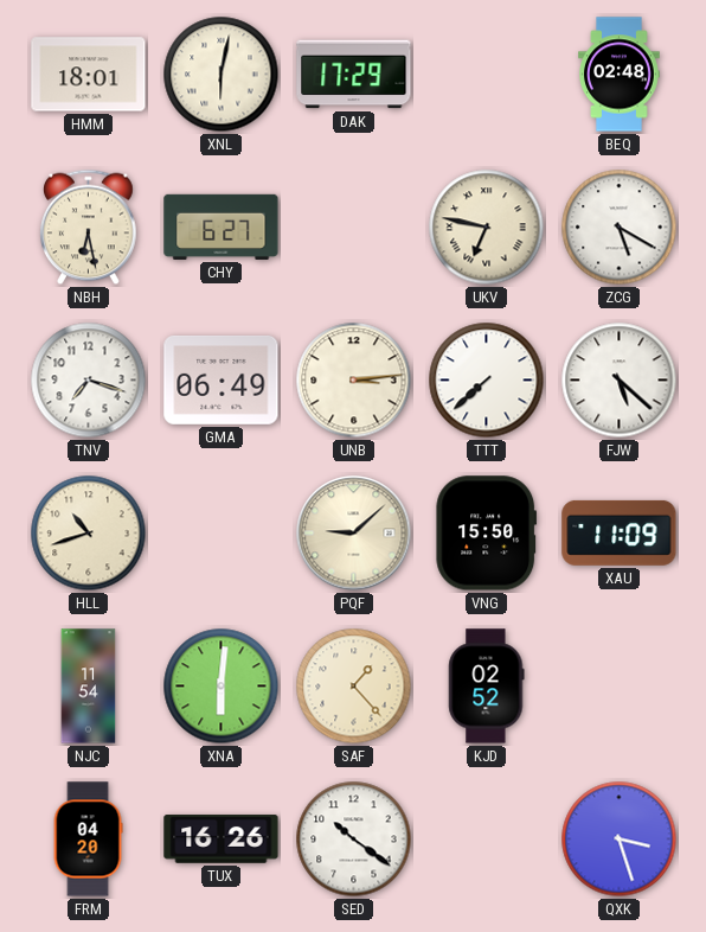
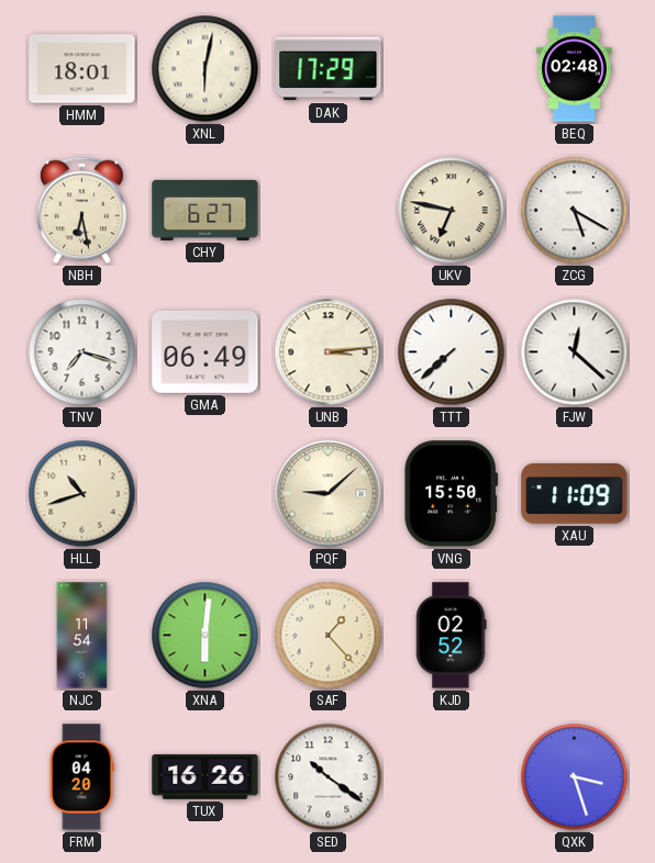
FJW: 5:22 -> 12:22
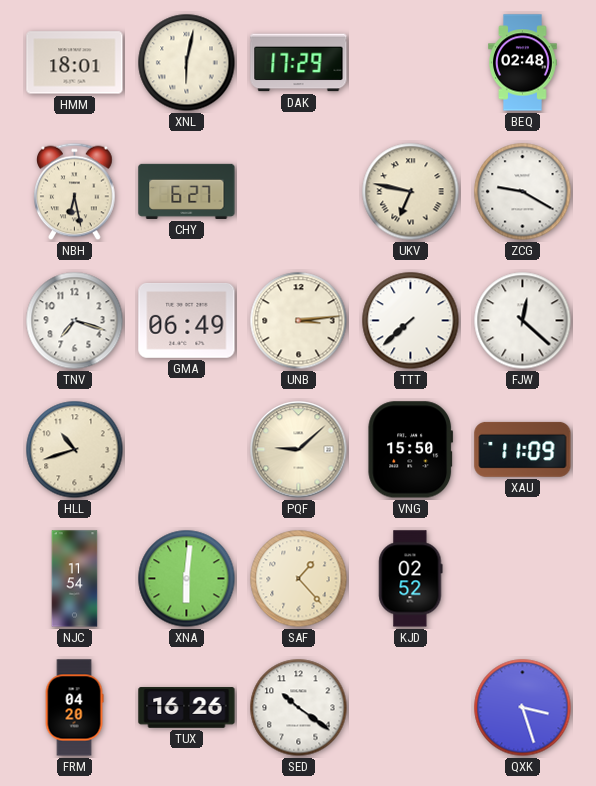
ZCG: 5:20 -> 9:20
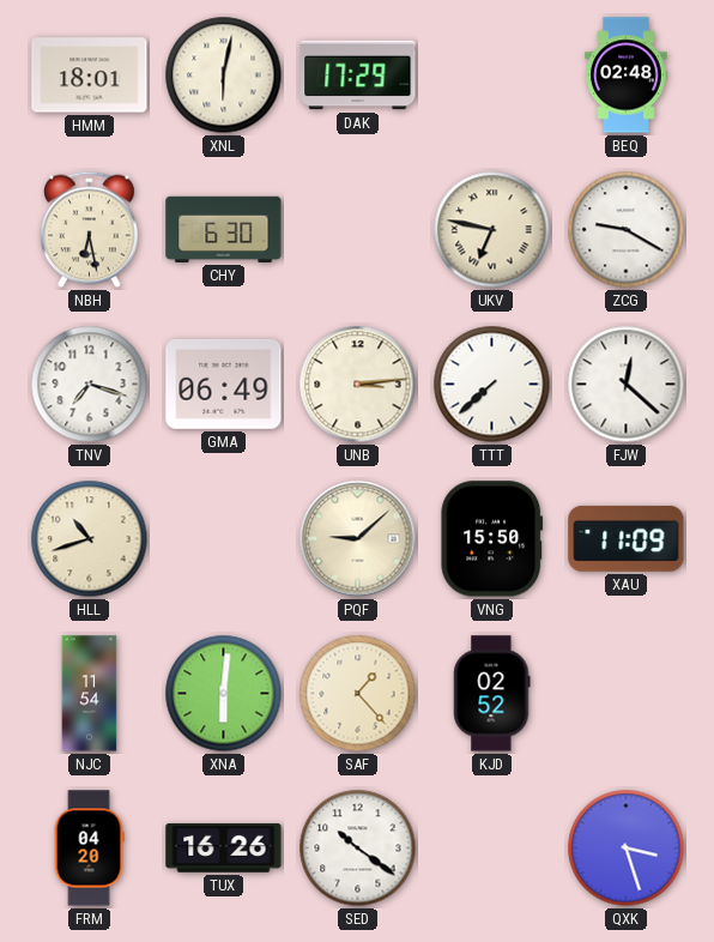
CHY: 6:27 -> 6:30
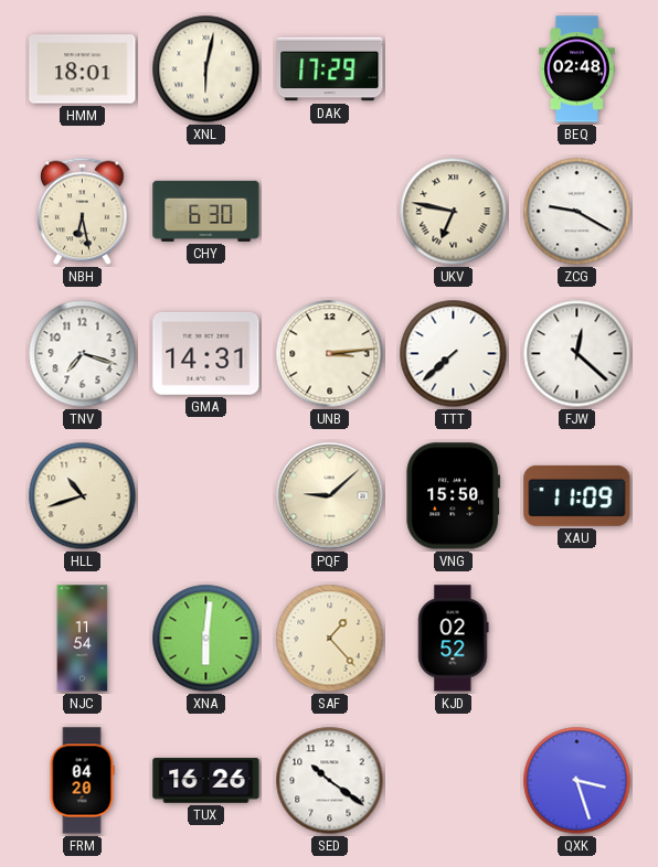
GMA: 06:49 -> 14:31
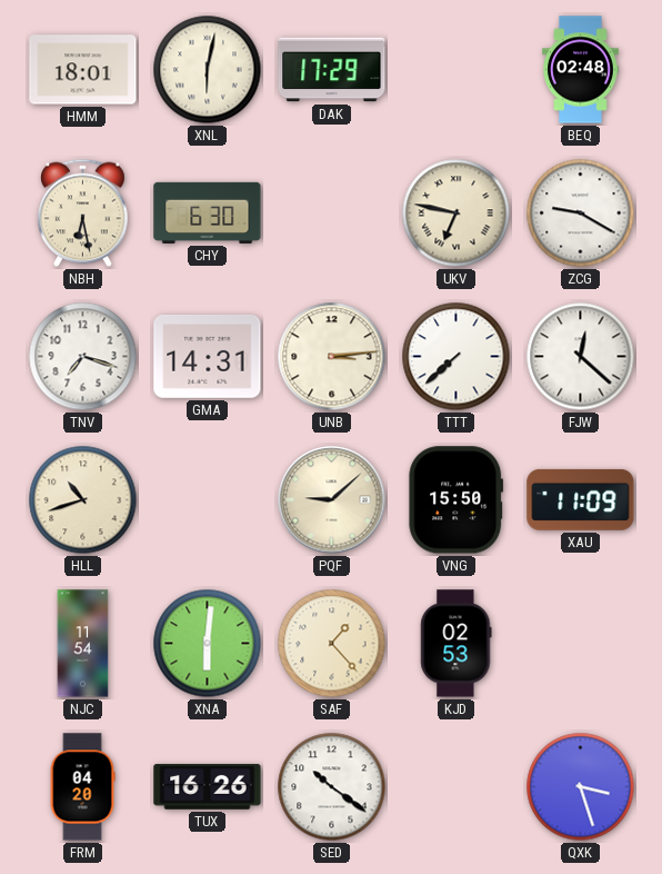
KJD: 02:52 -> 02:53
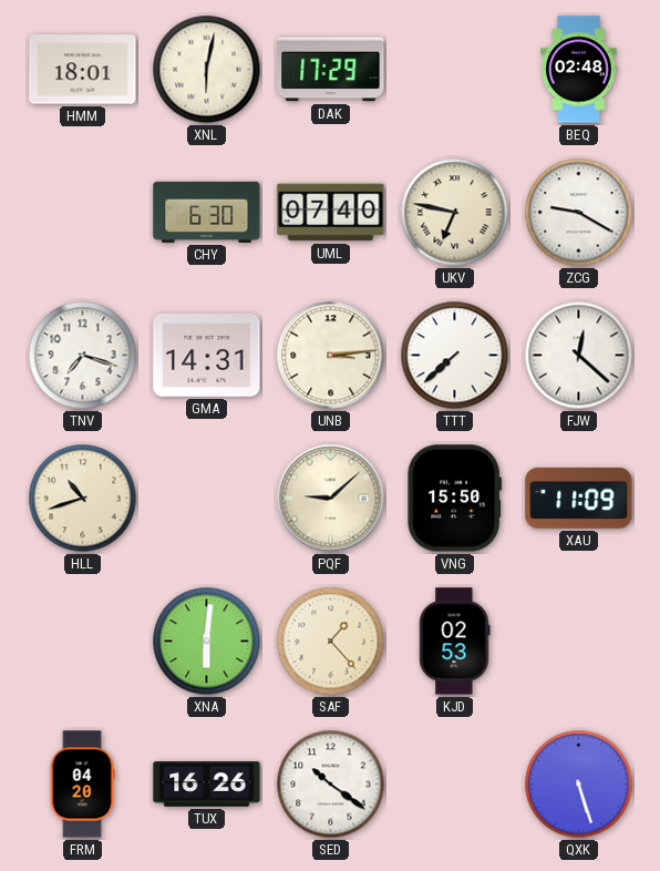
NBH: 6:28 -> none
UML: none -> 07:40
NJC: 11:54 -> none
QXK: 3:27 -> 5:27
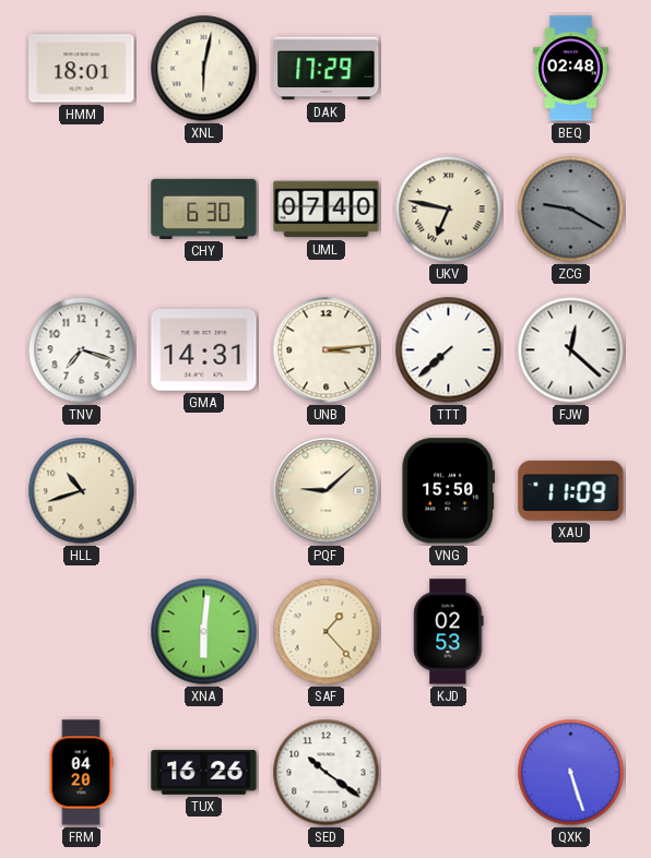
ZCG dial: white -> grey
